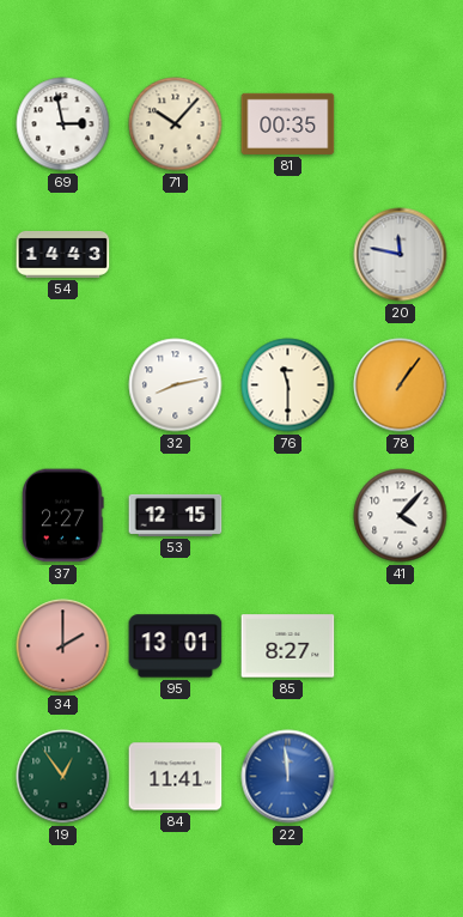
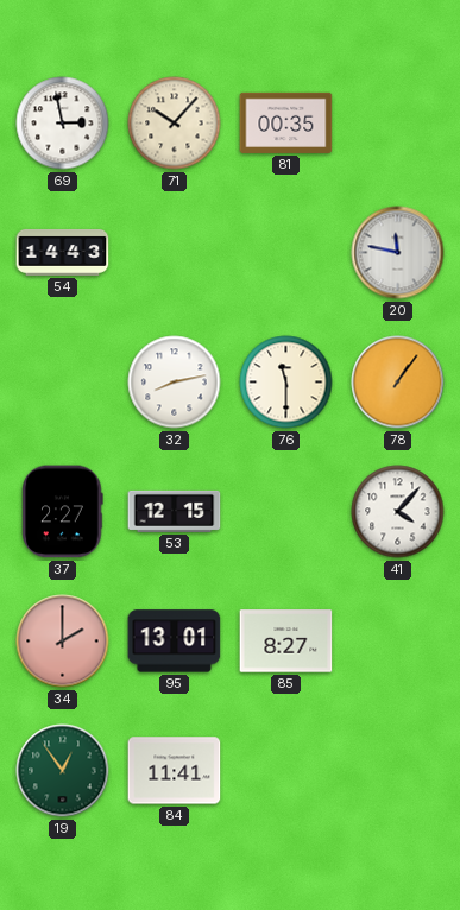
22: 11:59 -> none
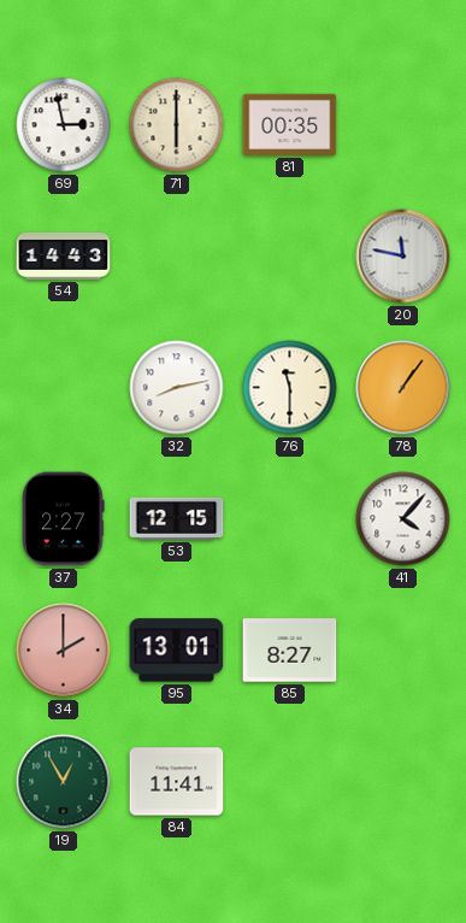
71: 10:07 -> 6:00
19: 12:54 -> 12:55
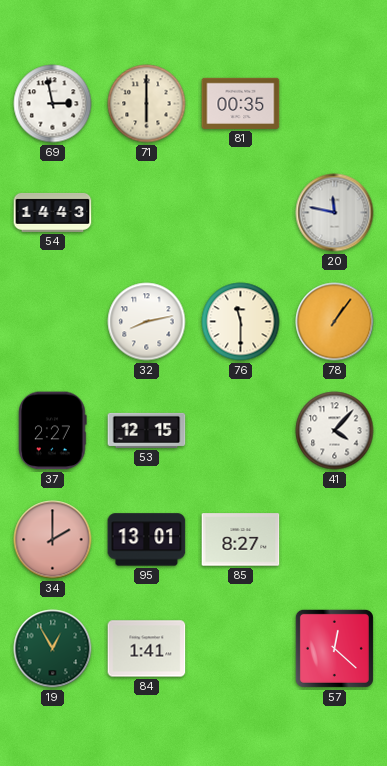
84: 11:41 -> 1:41
57: none -> 12:22
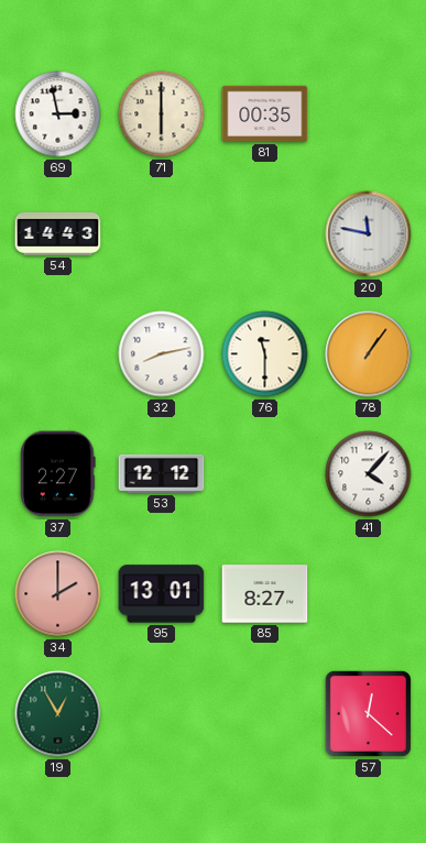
53: 12:15 -> 12:12
84: 1:41 -> none
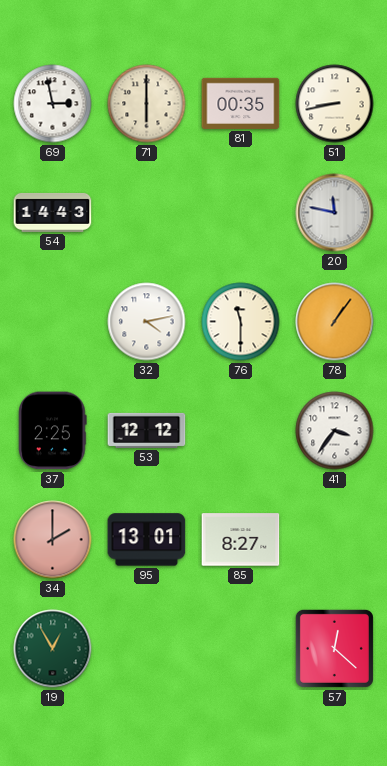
51: none -> 8:43
32: 8:13 -> 4:13
37: 2:27 -> 2:25
41: 4:07 -> 3:36
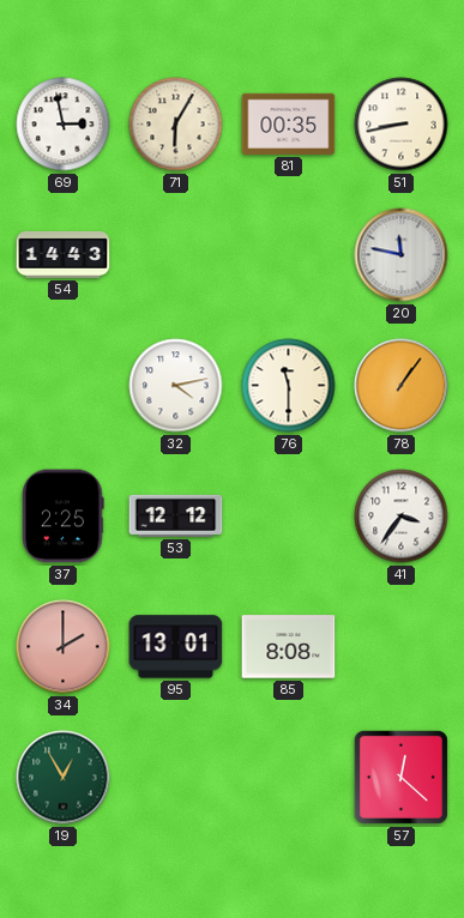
71: 6:00 -> 6:05
85: 8:27 -> 8:08
